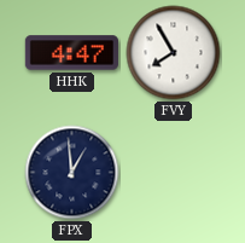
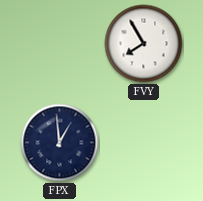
HHK: 4:47 -> none
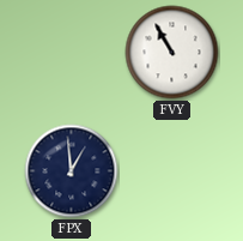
FVY: 7:55 -> 10:55
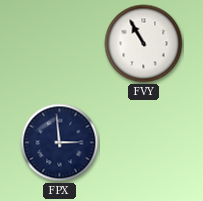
FPX: 12:59 -> 2:59
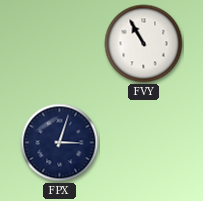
FPX: 2:59 -> 3:03
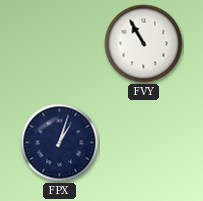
FPX: 3:03 -> 1:03
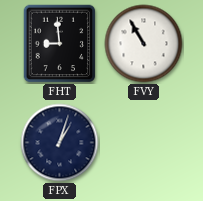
FHT: none -> 8:59
